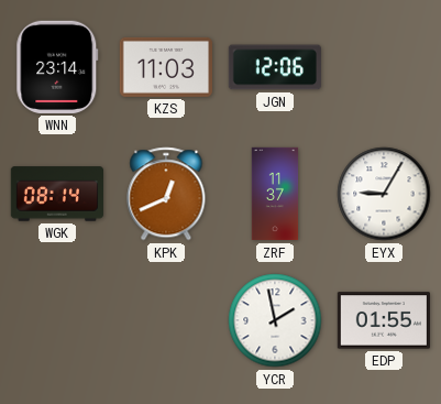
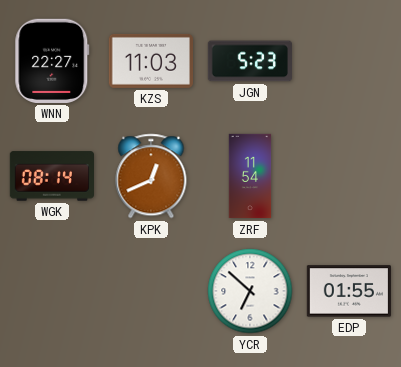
WNN: 23:14 -> 22:27
JGN: 12:06 -> 5:23
ZRF: 11:37 -> 11:54
EYX: 9:05 -> none
YCR: 1:58 -> 6:52
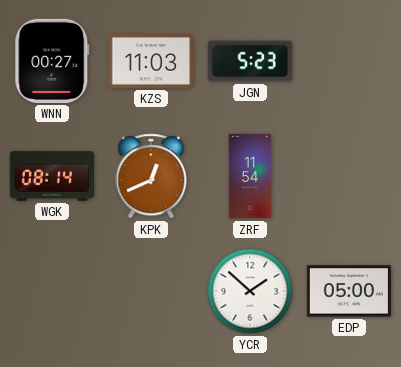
WNN: 22:27 -> 00:27
YCR: 6:52 -> 1:52
EDP: 01:55 -> 05:00
